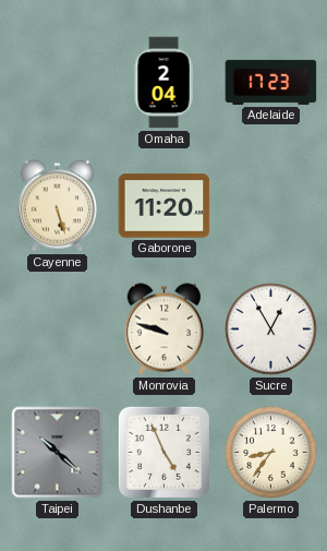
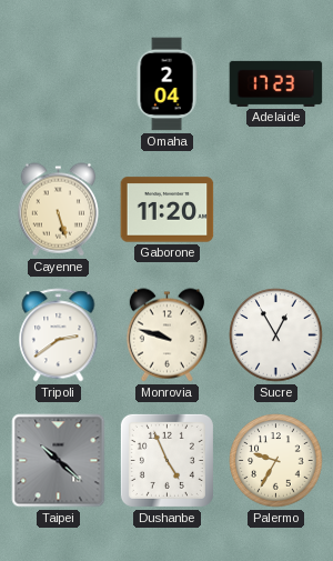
Tripoli: none -> 2:39
Palermo: 8:36 -> 9:35
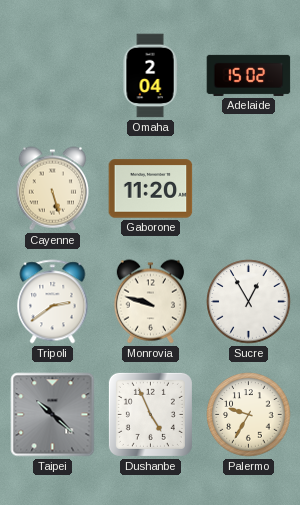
Adelaide: 17:23 -> 15:02
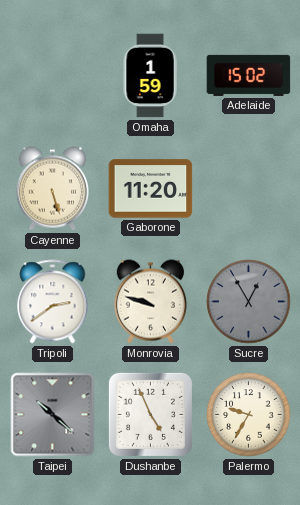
Omaha: 2:04 -> 1:59
Sucre dial: white -> grey
